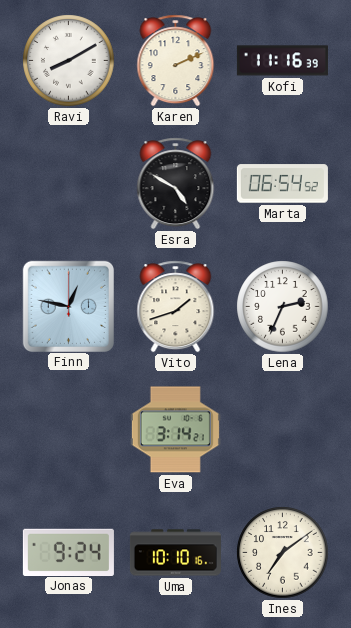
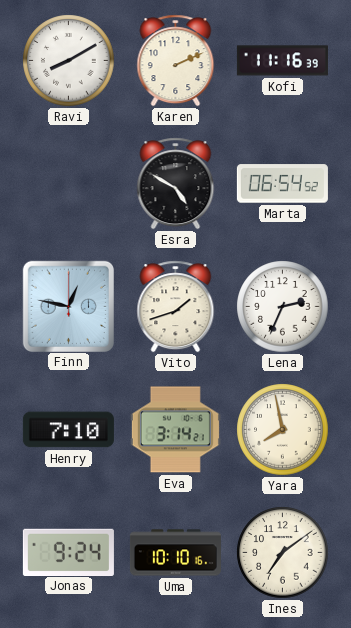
Henry: none -> 7:10
Yara: none -> 7:58
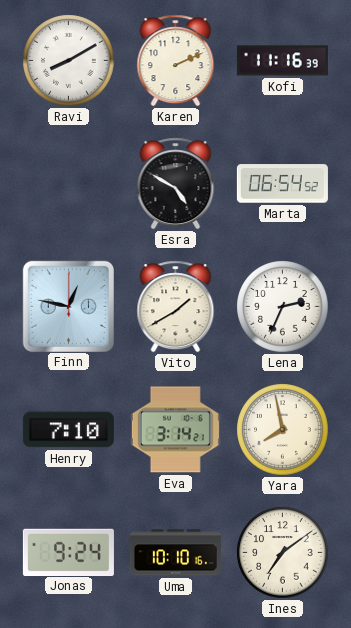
Vito: 1:42 -> 1:40
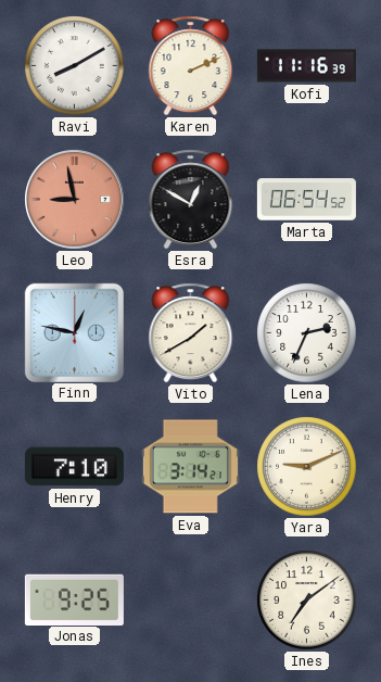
Leo: none -> 8:58
Esra: 4:50 -> 12:50
Yara: 7:58 -> 9:11
Jonas: 9:24 -> 9:25
Uma: 10:10 -> none
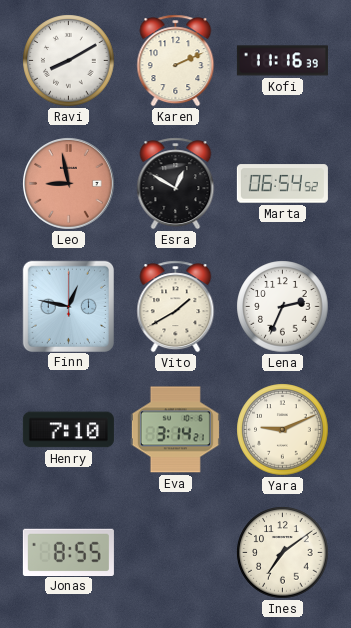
Jonas: 9:25 -> 8:55
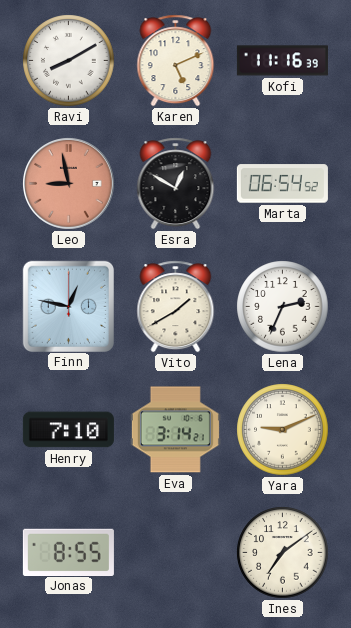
Karen: 2:11 -> 5:11
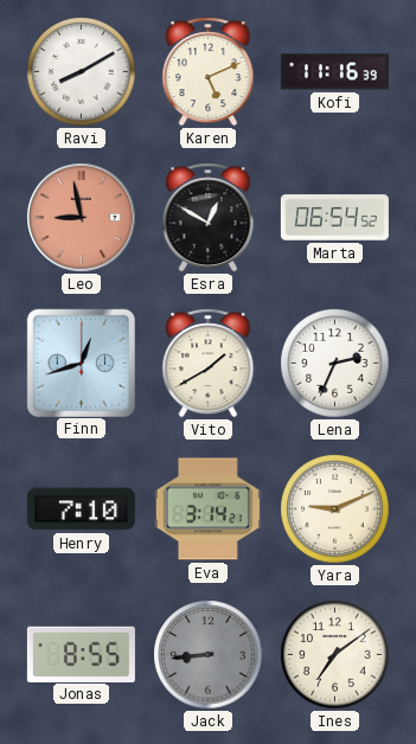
Finn: 12:47 -> 12:42
Jack: none -> 8:44
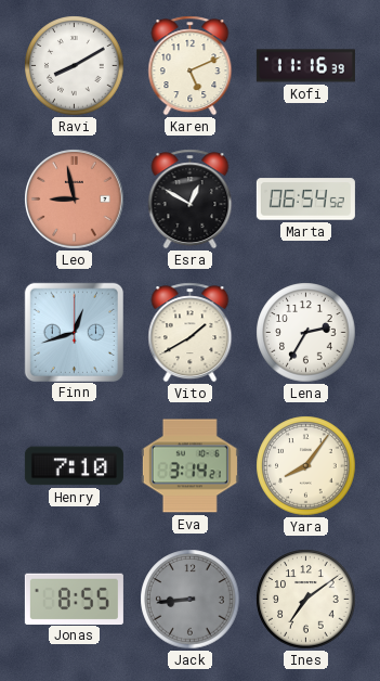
Lena: 2:34 -> 2:35
Yara: 9:11 -> 8:06
